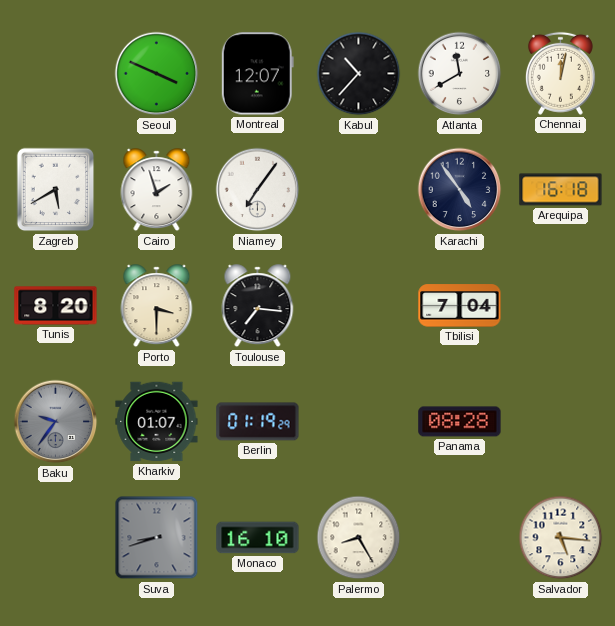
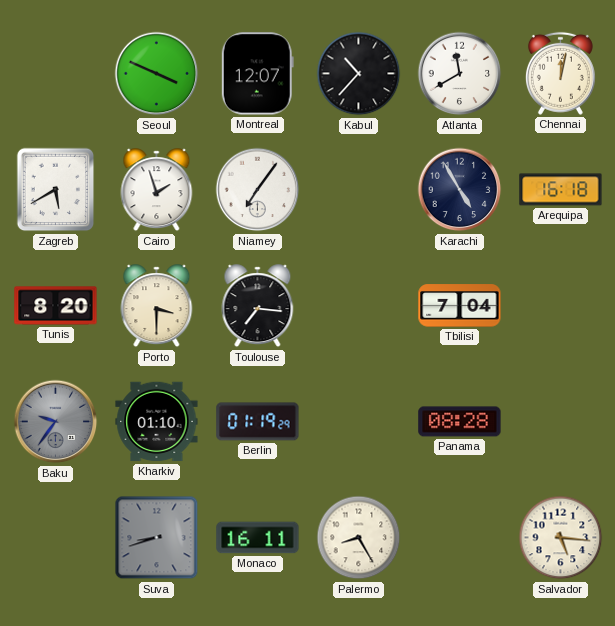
Karachi: 4:54 -> 4:55
Kharkiv: 01:07 -> 01:10
Monaco: 16:10 -> 16:11
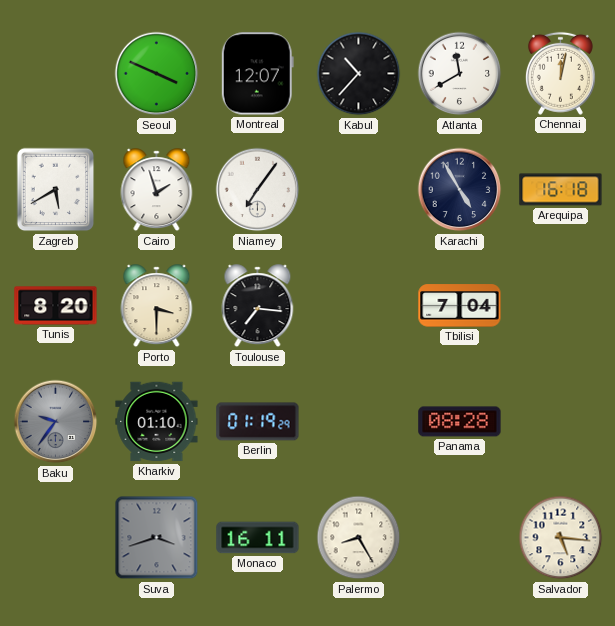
Suva: 8:42 -> 3:42
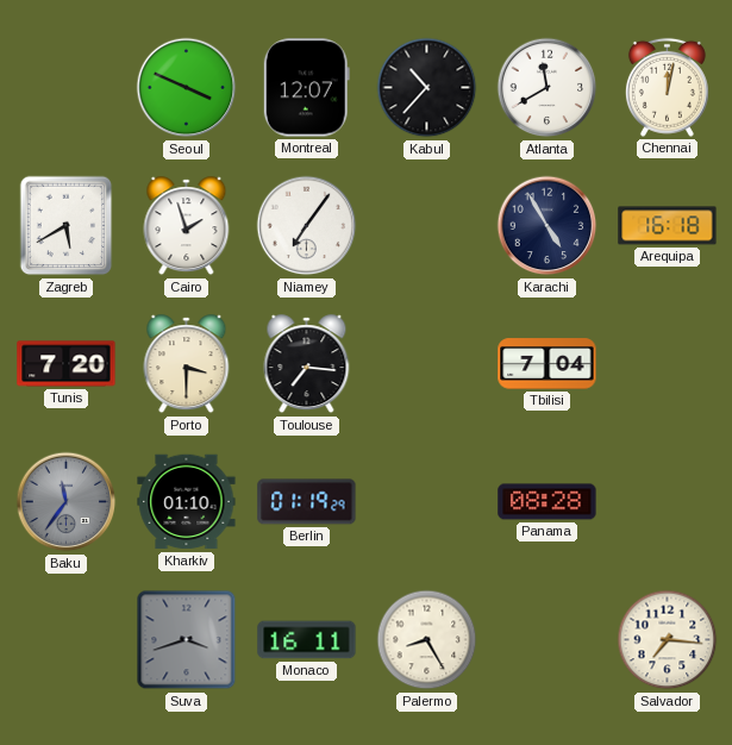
Tunis: 8:20 -> 7:20
Baku: 9:36 -> 11:36
Salvador: 5:16 -> 7:16
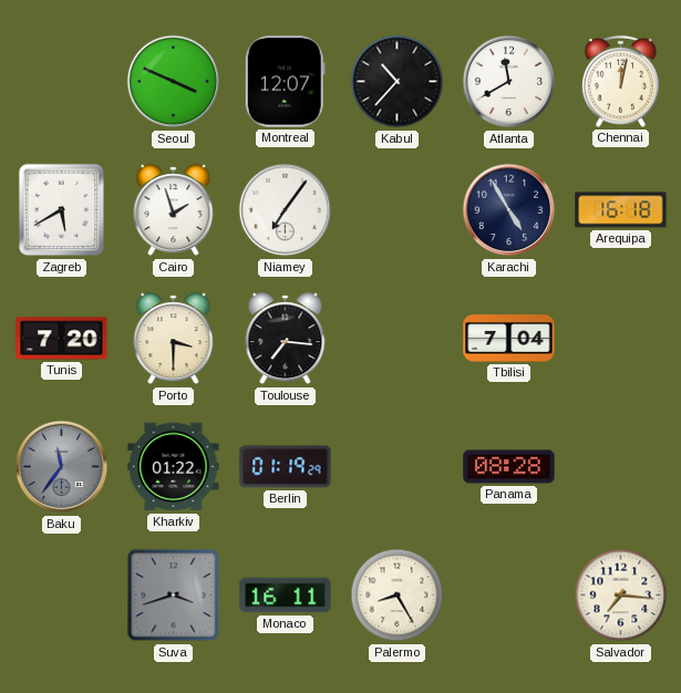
Kharkiv: 01:10 -> 01:22
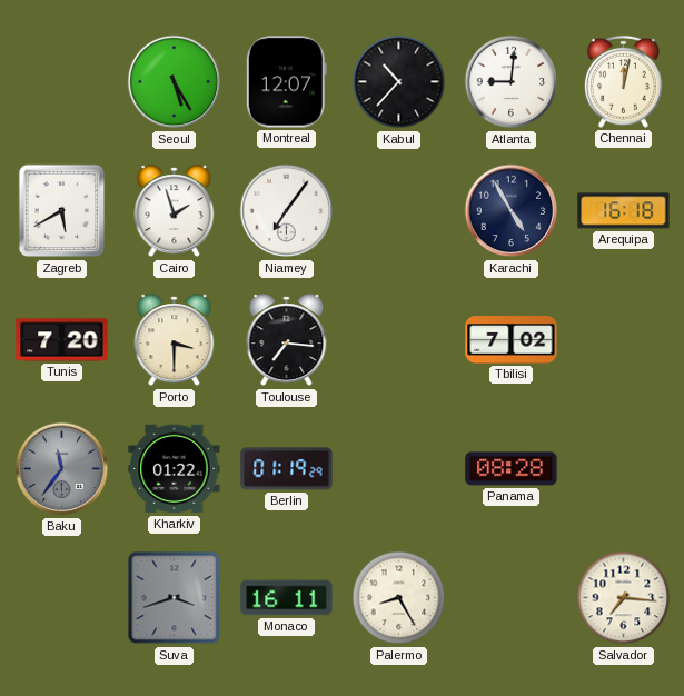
Seoul: 3:49 -> 5:25
Atlanta: 11:40 -> 9:01
Tbilisi: 7:04 -> 7:02
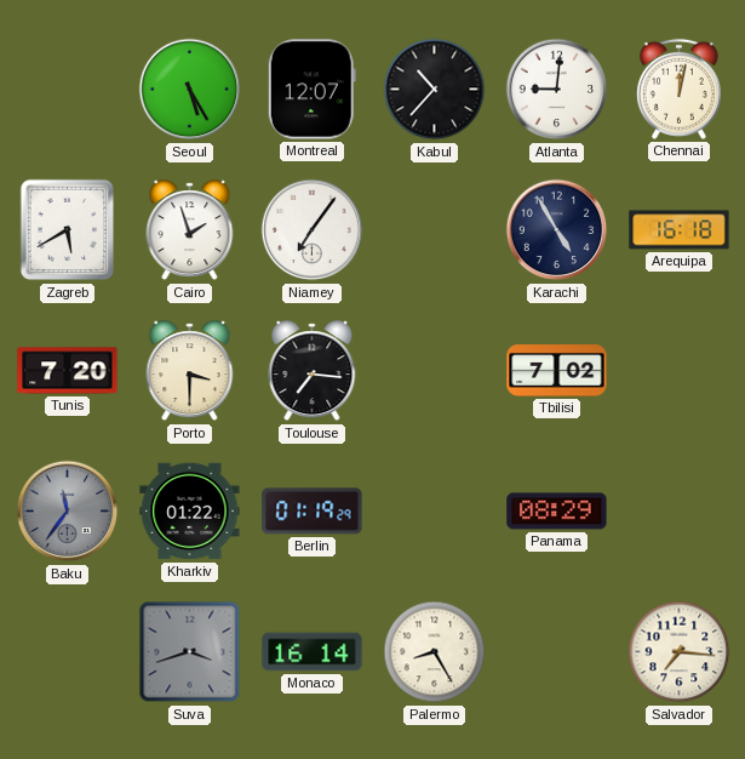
Panama: 08:28 -> 08:29
Monaco: 16:11 -> 16:14
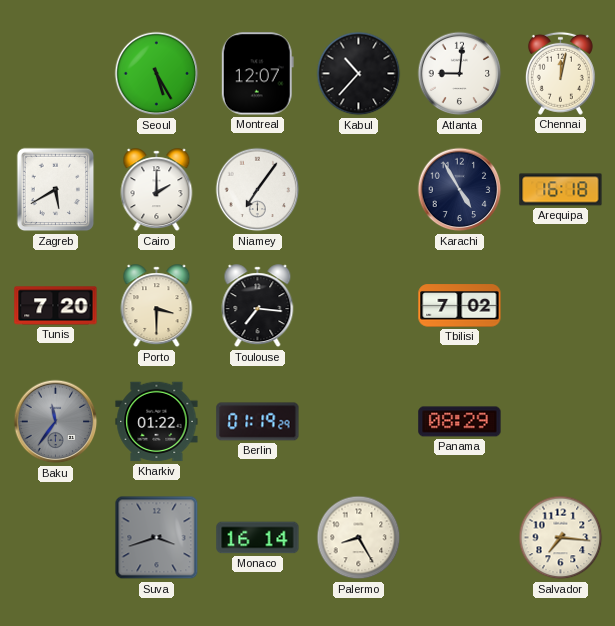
Cairo: 1:57 -> 2:00
